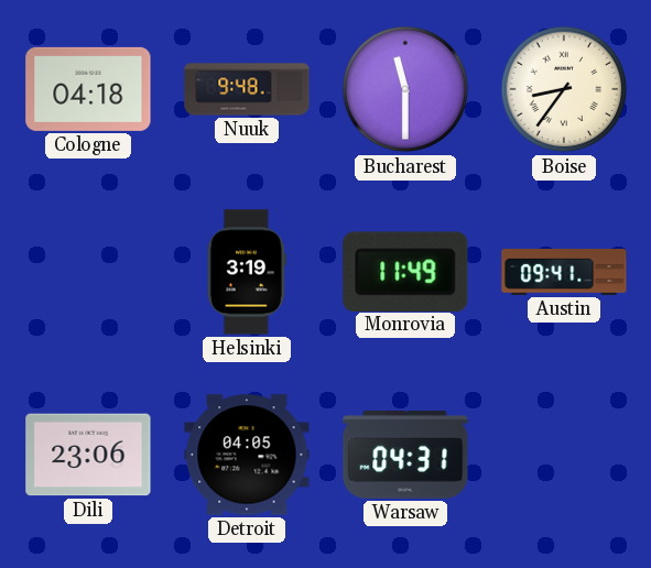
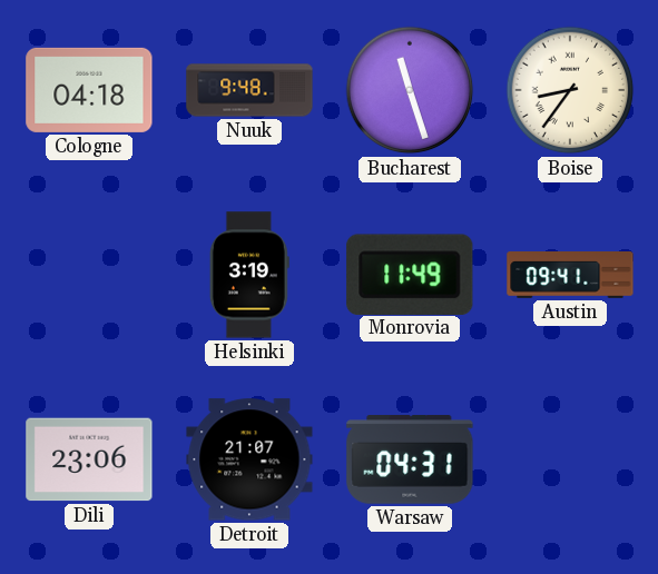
Bucharest: 11:30 -> 11:27
Detroit: 04:05 -> 21:07
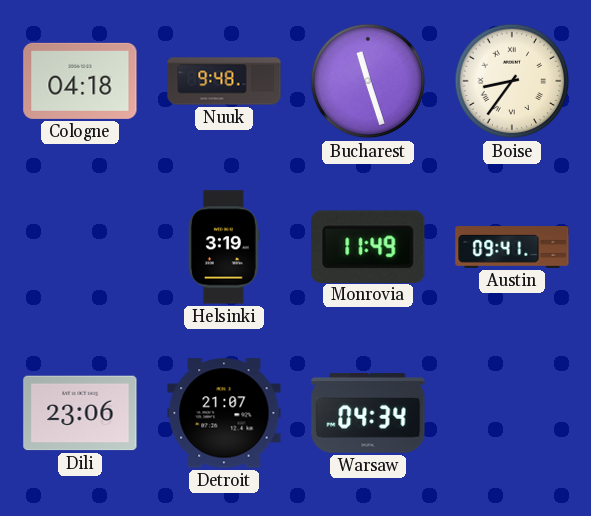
Warsaw: 04:31 -> 04:34
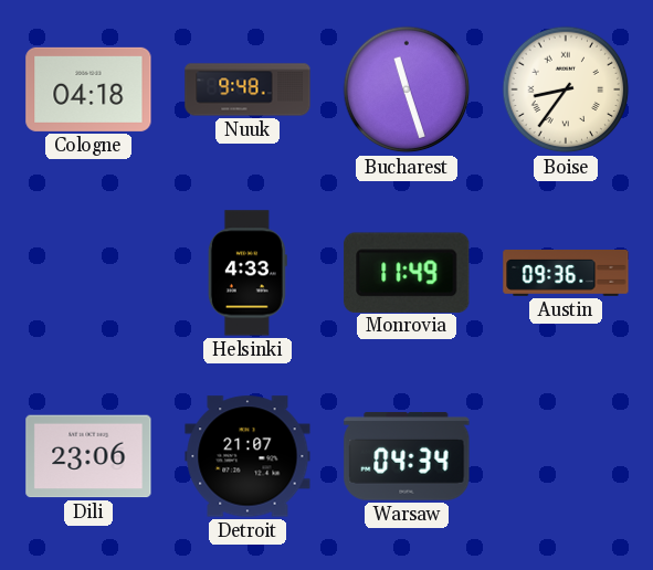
Helsinki: 3:19 -> 4:33
Austin: 09:41 -> 09:36
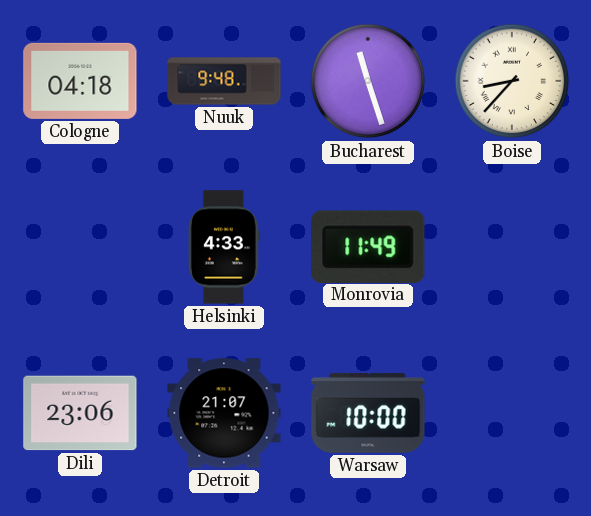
Boise: 8:36 -> 8:37
Austin: 09:36 -> none
Warsaw: 04:34 -> 10:00
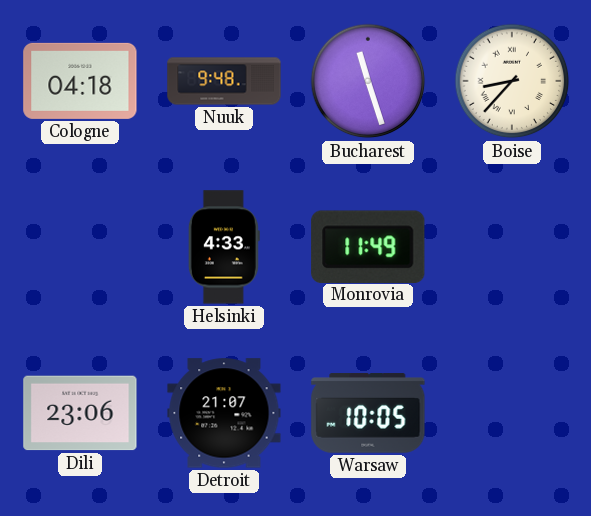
Warsaw: 10:00 -> 10:05
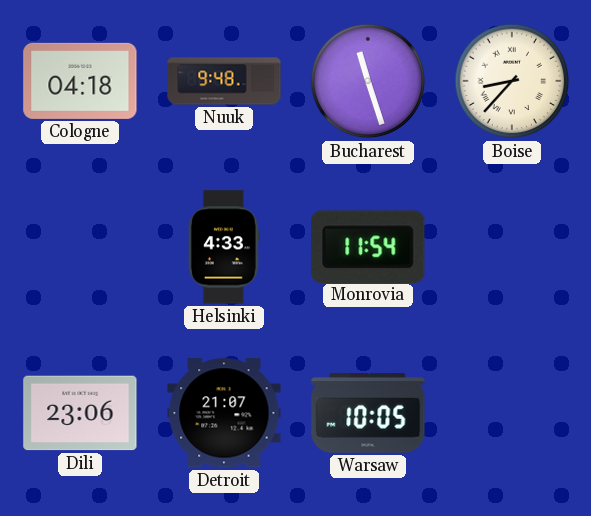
Monrovia: 11:49 -> 11:54
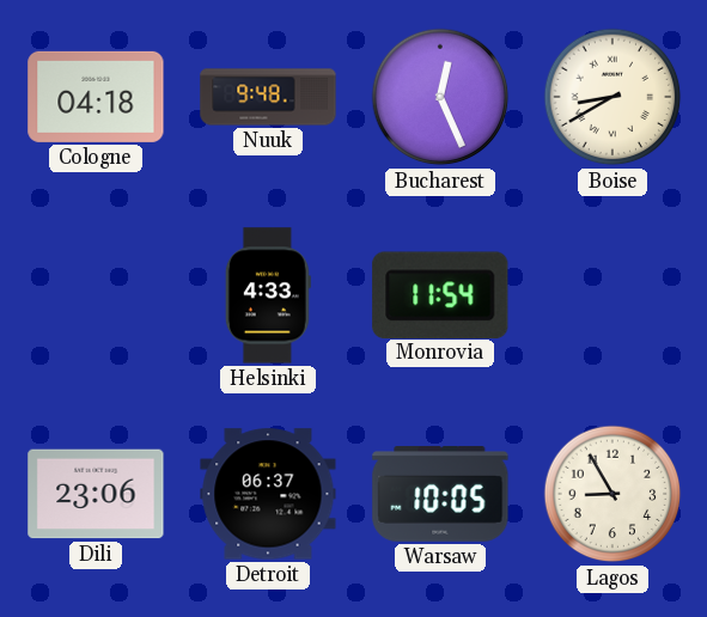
Bucharest: 11:27 -> 12:26
Boise: 8:37 -> 8:40
Detroit: 21:07 -> 06:37
Lagos: none -> 8:55
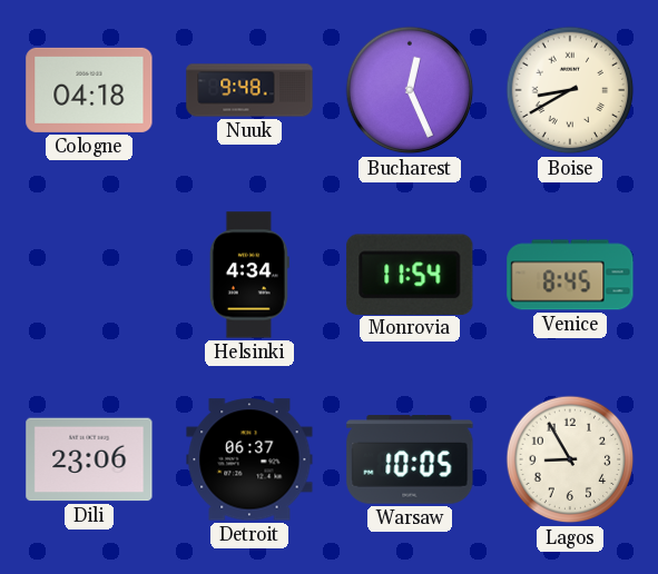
Helsinki: 4:33 -> 4:34
Venice: none -> 8:45
